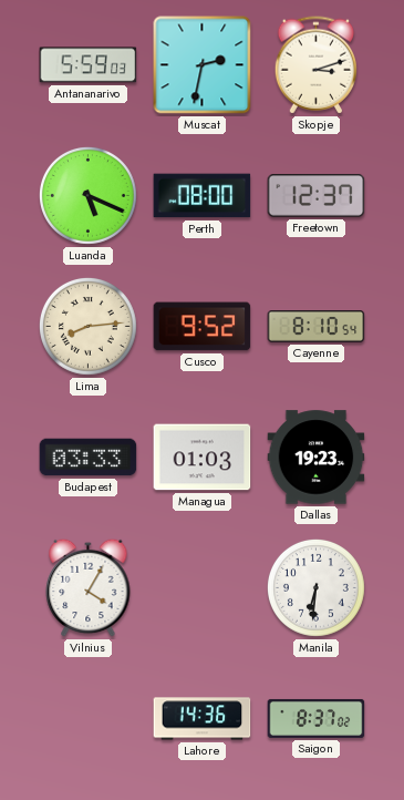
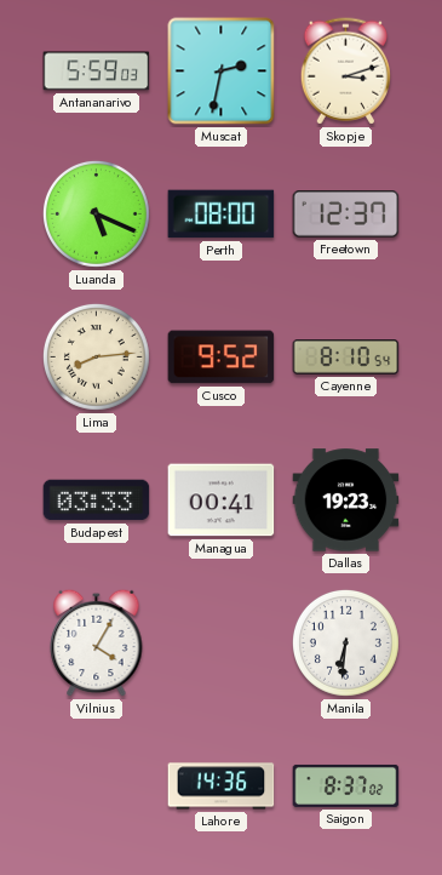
Managua: 01:03 -> 00:41
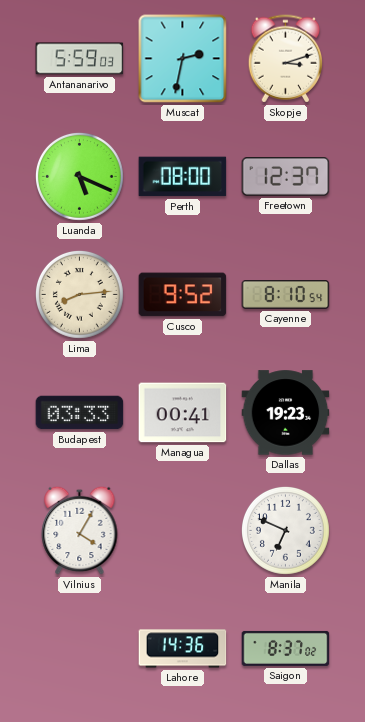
Manila: 6:31 -> 6:49
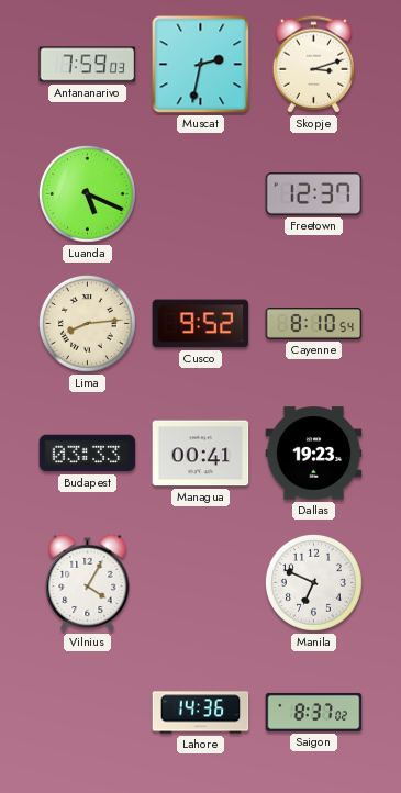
Antananarivo: 5:59 -> 7:59
Perth: 08:00 -> none
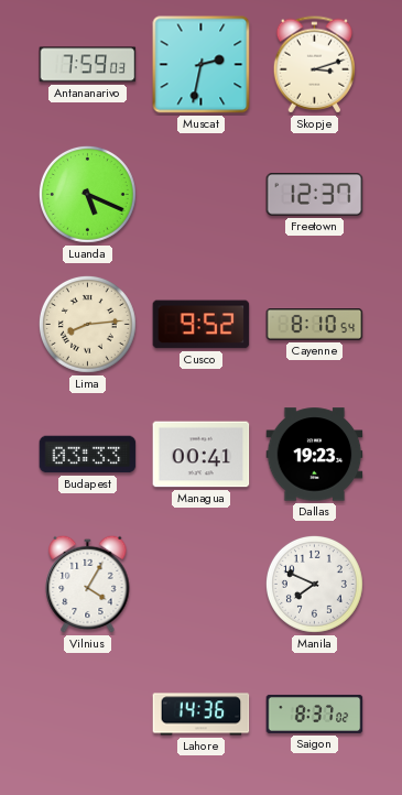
Manila: 6:49 -> 7:49
